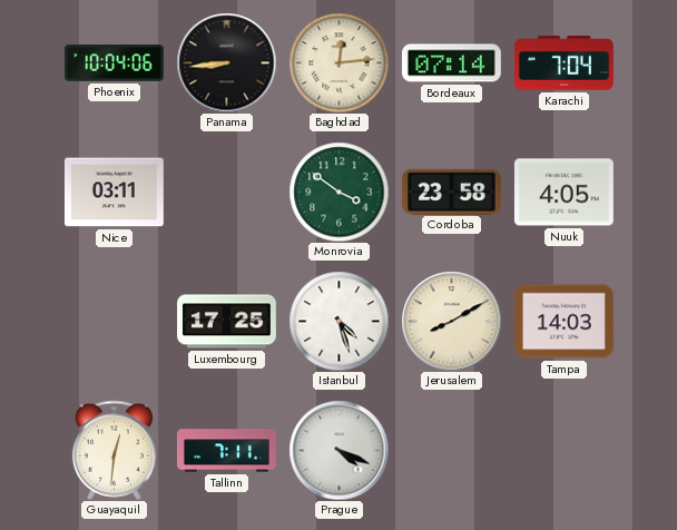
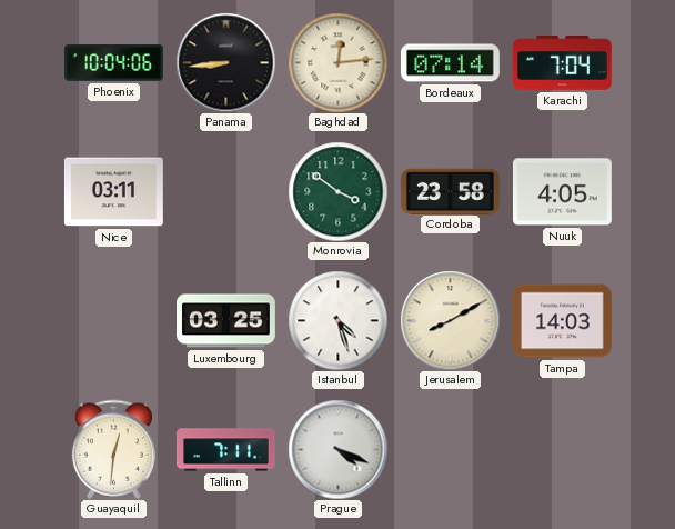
Luxembourg: 17:25 -> 03:25
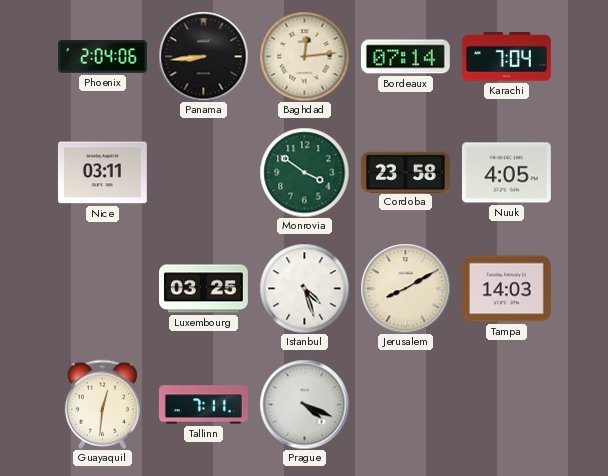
Phoenix: 10:04 -> 2:04
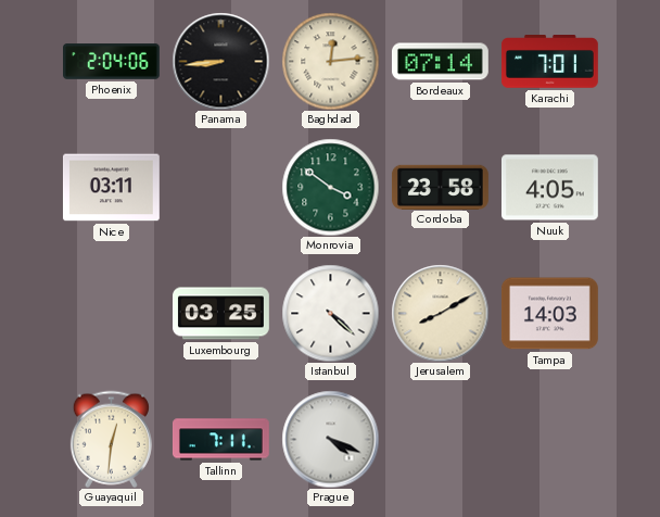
Karachi: 7:04 -> 7:01
Istanbul: 4:27 -> 4:22
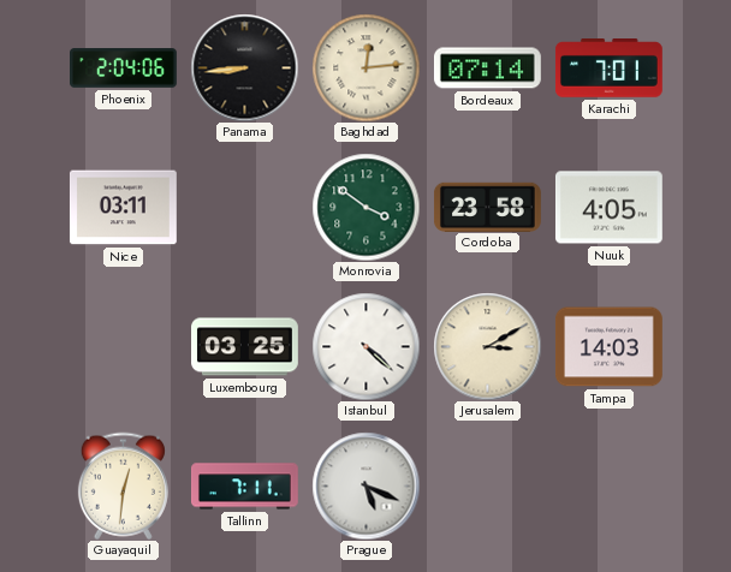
Jerusalem: 8:10 -> 3:10
Prague: 4:19 -> 5:19
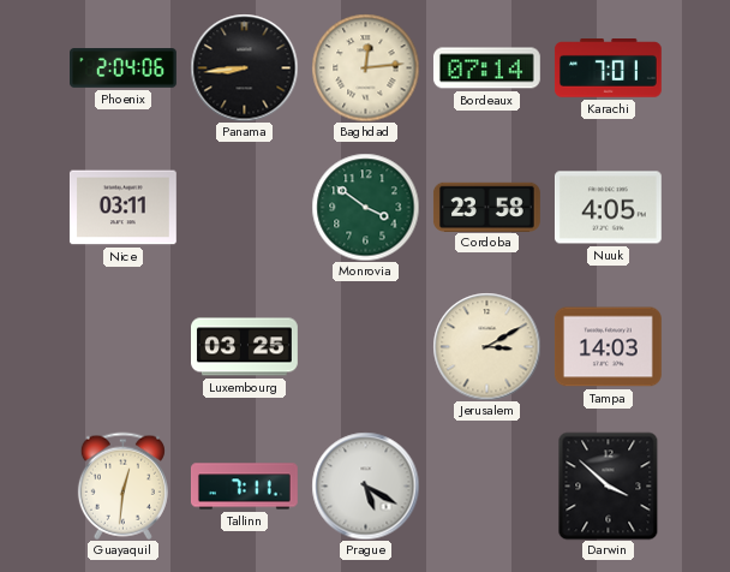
Istanbul: 4:22 -> none
Prague: 5:19 -> 5:20
Darwin: none -> 3:52
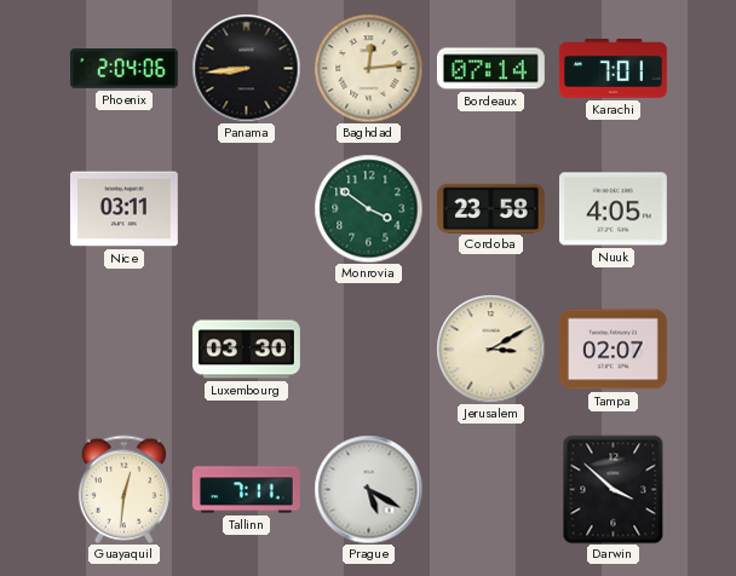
Luxembourg: 03:25 -> 03:30
Tampa: 14:03 -> 02:07
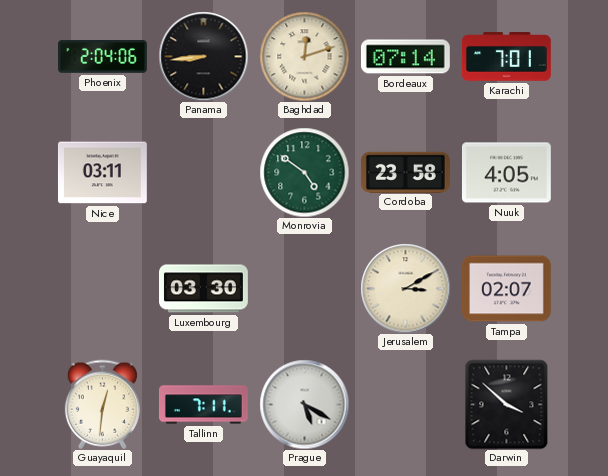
Baghdad: 12:14 -> 12:12
Monrovia: 3:51 -> 4:51
